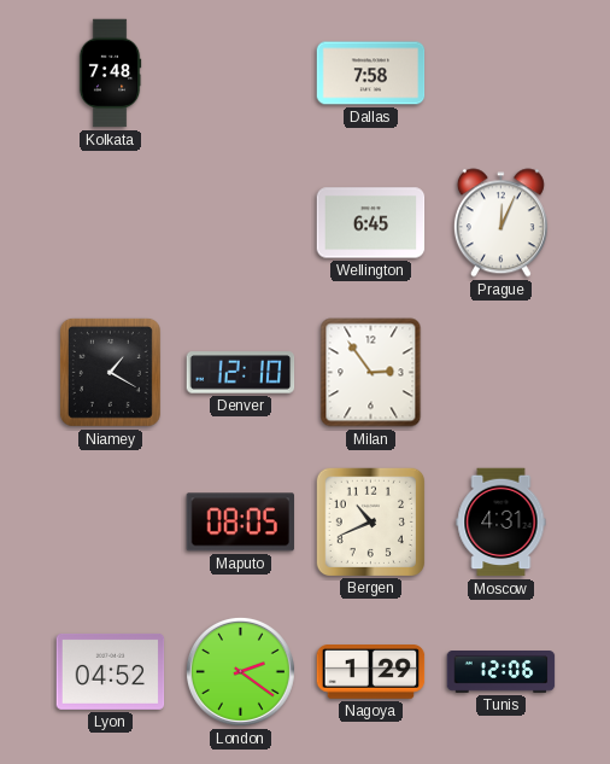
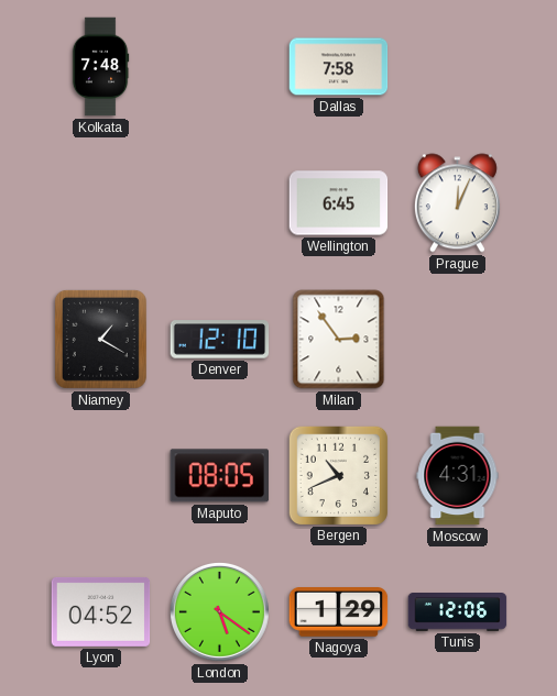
London: 2:21 -> 5:21
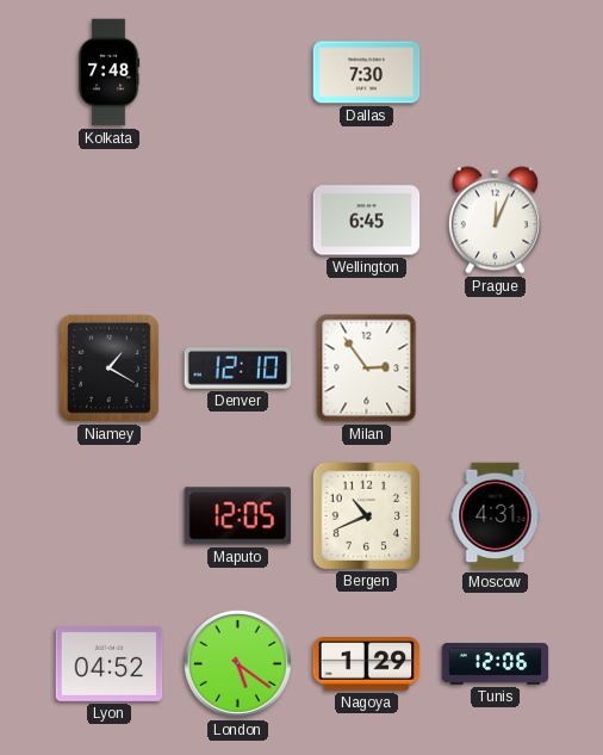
Dallas: 7:58 -> 7:30
Maputo: 08:05 -> 12:05
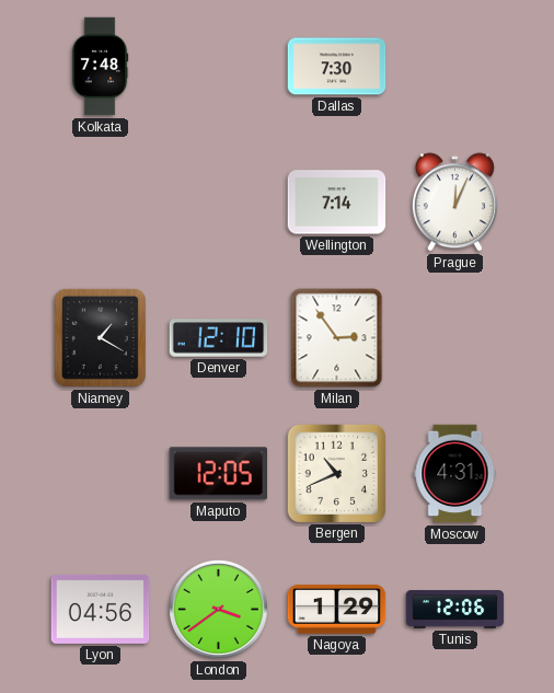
Wellington: 6:45 -> 7:14
Lyon: 04:52 -> 04:56
London: 5:21 -> 3:39
